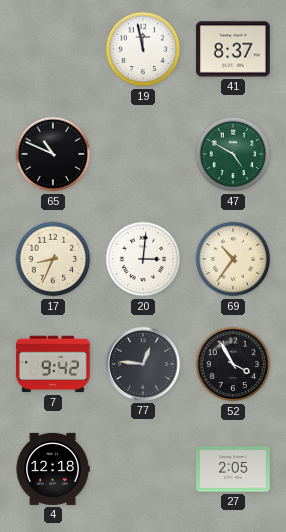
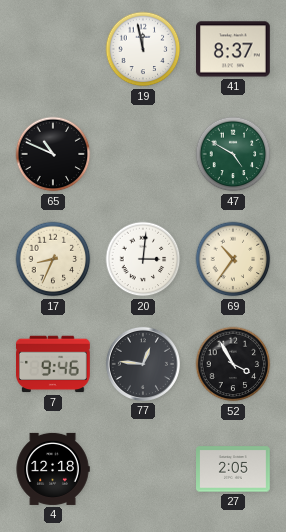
7: 9:42 -> 9:46
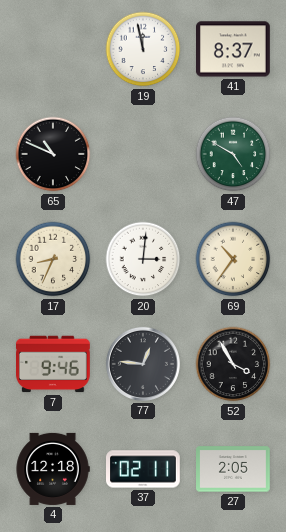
37: none -> 02:11
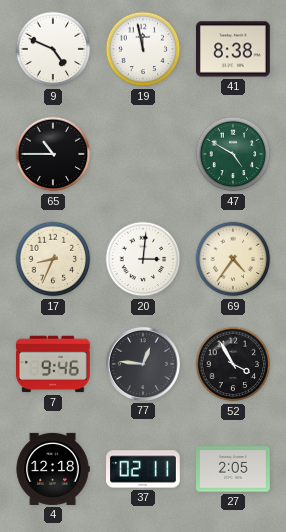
9: none -> 4:49
41: 8:37 -> 8:38
65: 10:49 -> 10:45
69: 10:36 -> 4:36
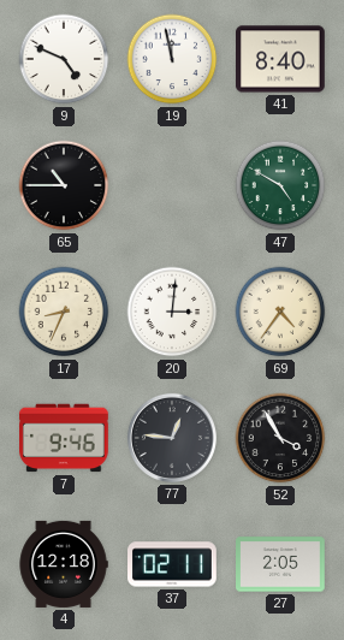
41: 8:38 -> 8:40
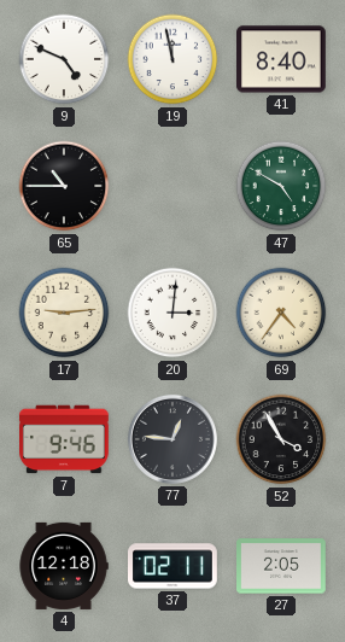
17: 8:34 -> 9:14
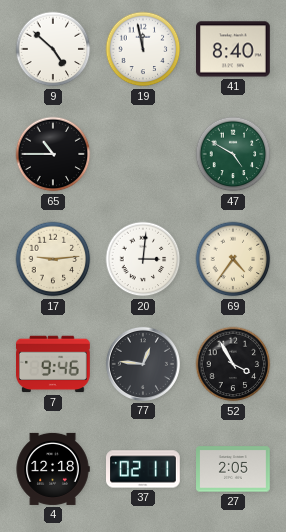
9: 4:49 -> 4:52
